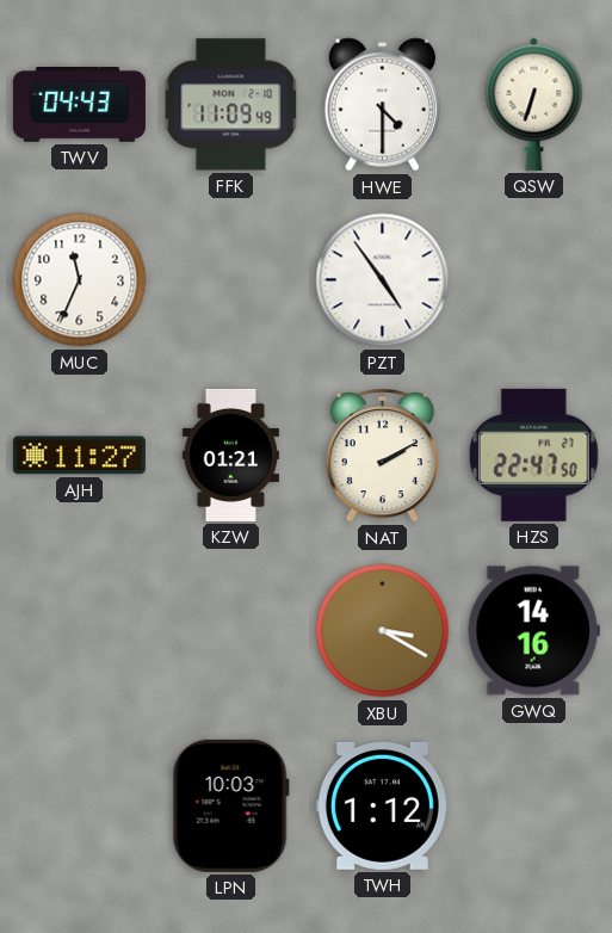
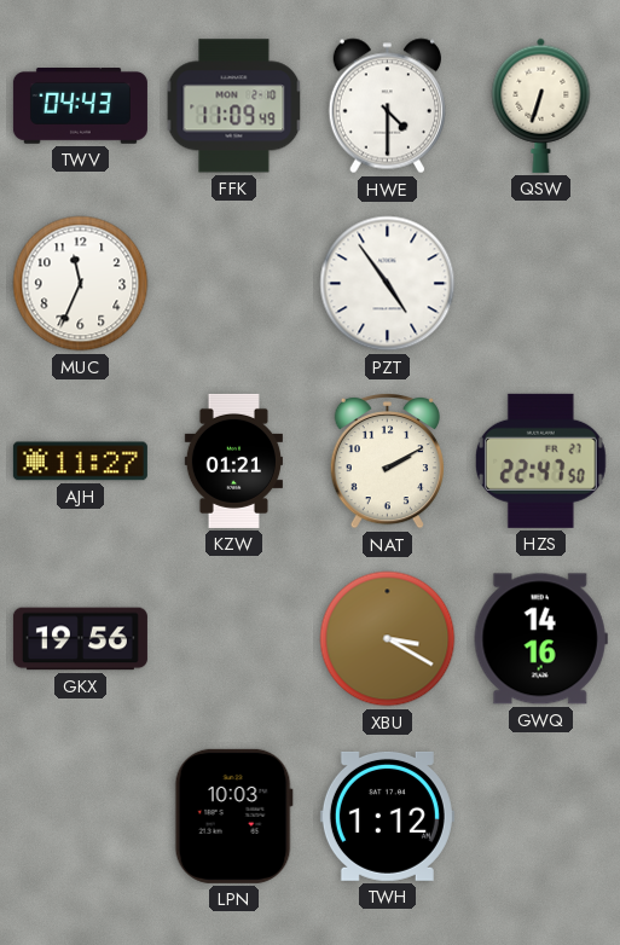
GKX: none -> 19:56
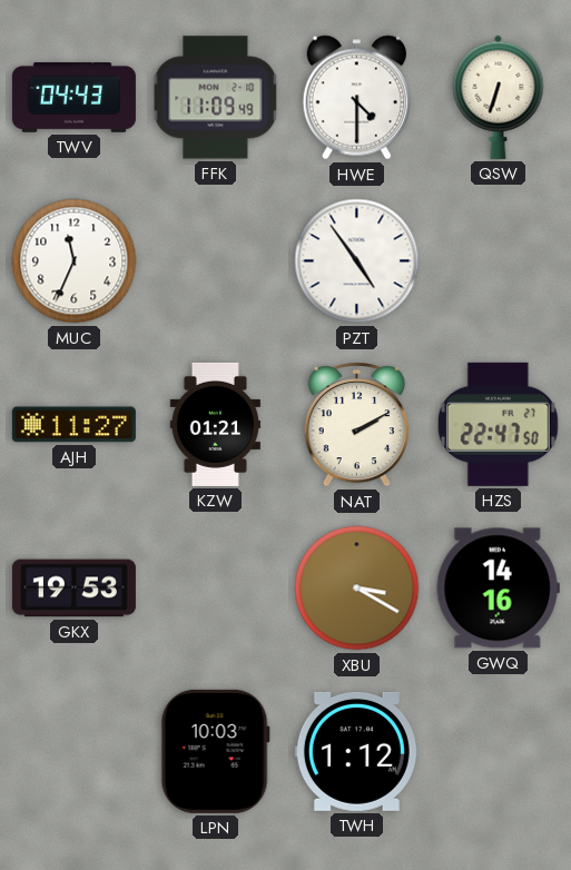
GKX: 19:56 -> 19:53
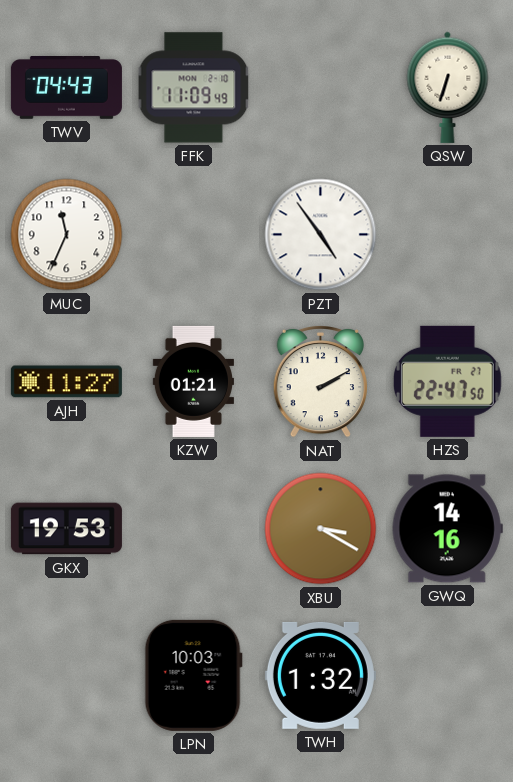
HWE: 4:30 -> none
TWH: 1:12 -> 1:32
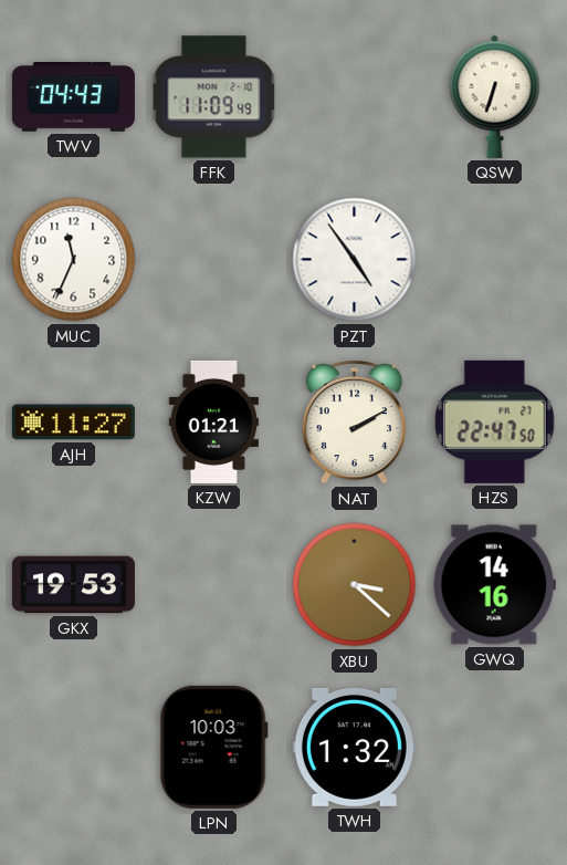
XBU: 3:20 -> 3:22
